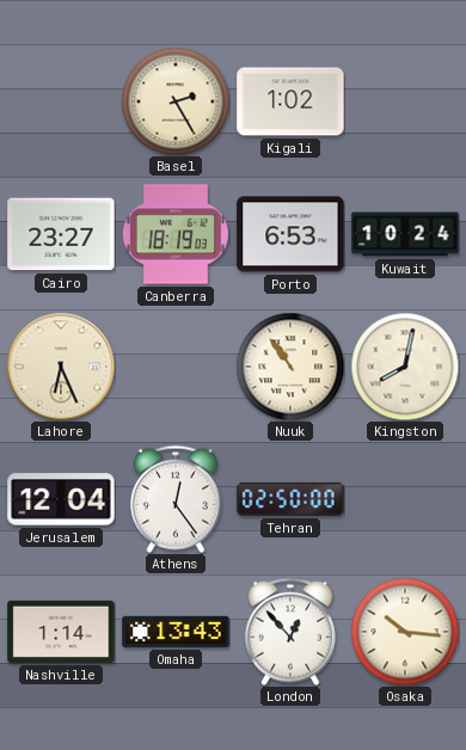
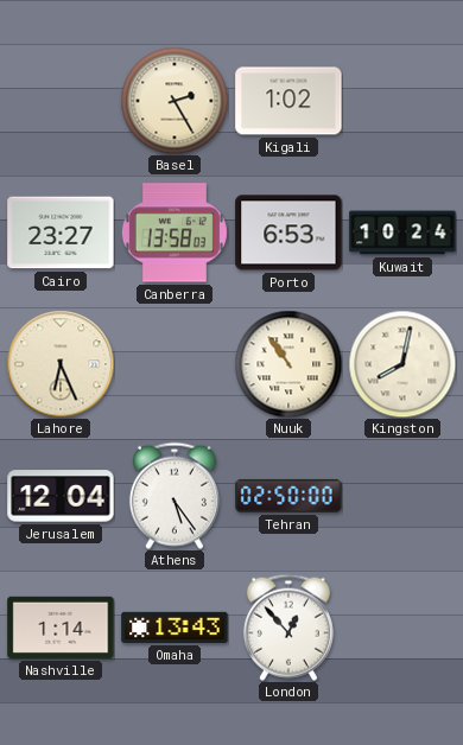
Canberra: 18:19 -> 13:58
Athens: 12:24 -> 5:24
Osaka: 10:16 -> none
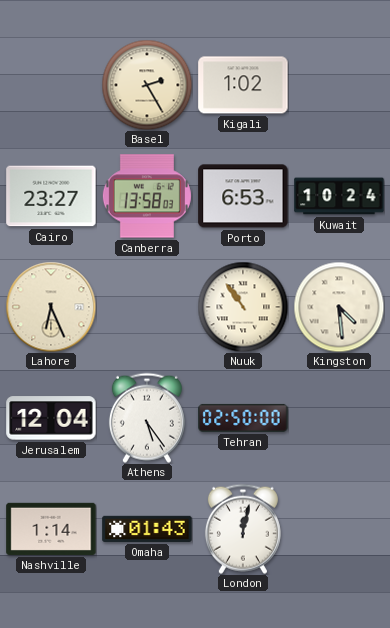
Kingston: 8:02 -> 4:29
Omaha: 13:43 -> 01:43
London: 12:53 -> 12:02
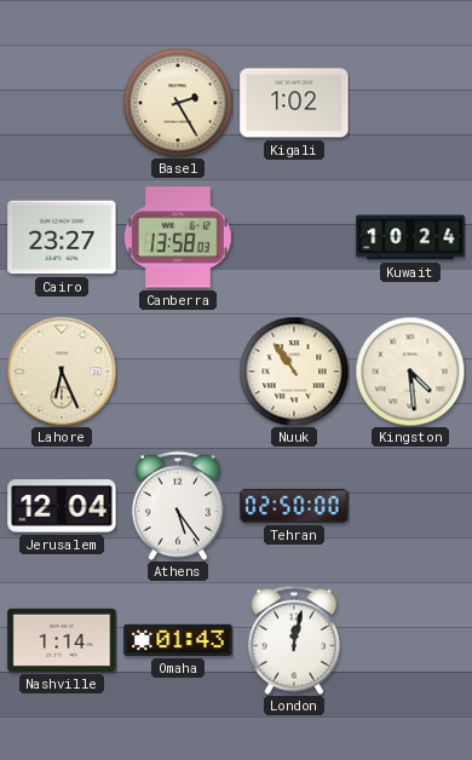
Porto: 6:53 -> none
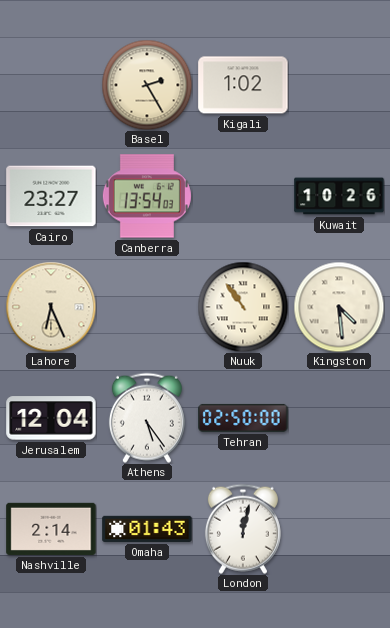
Canberra: 13:58 -> 13:54
Kuwait: 10:24 -> 10:26
Nashville: 1:14 -> 2:14
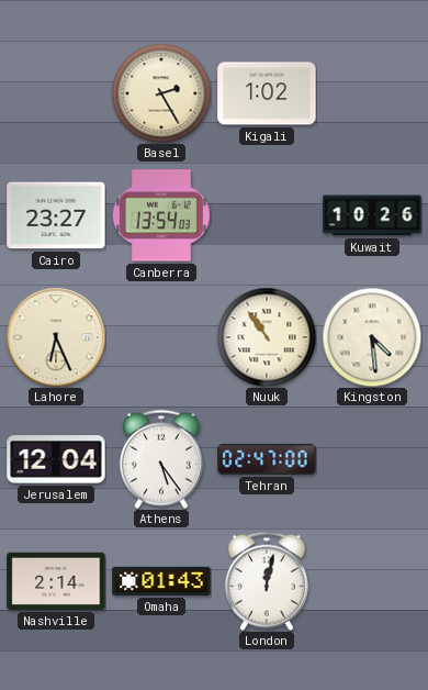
Tehran: 02:50 -> 02:47
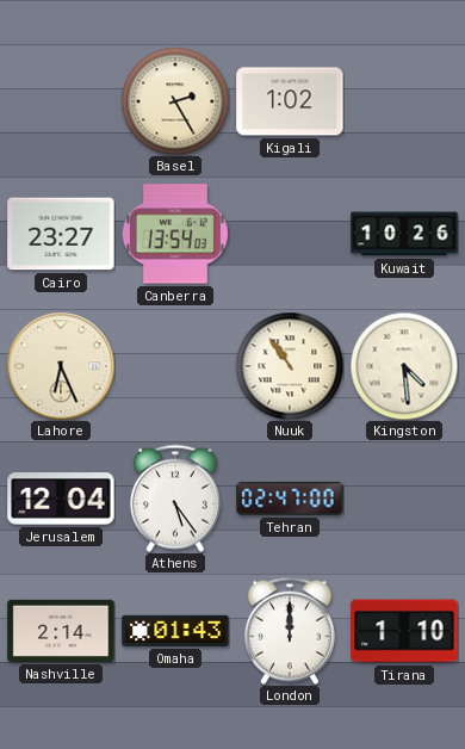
London: 12:02 -> 12:00
Tirana: none -> 1:10
